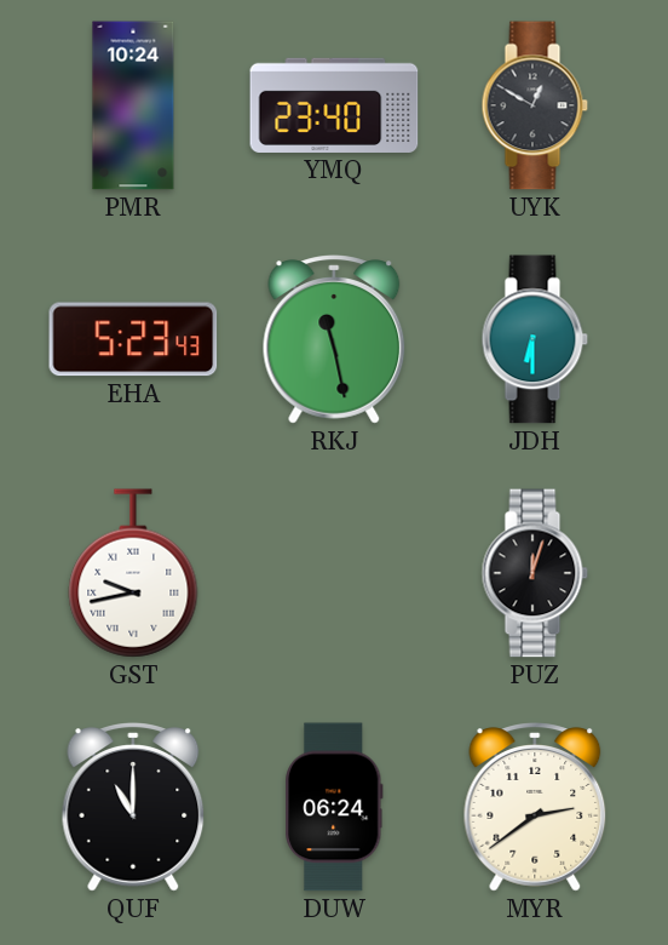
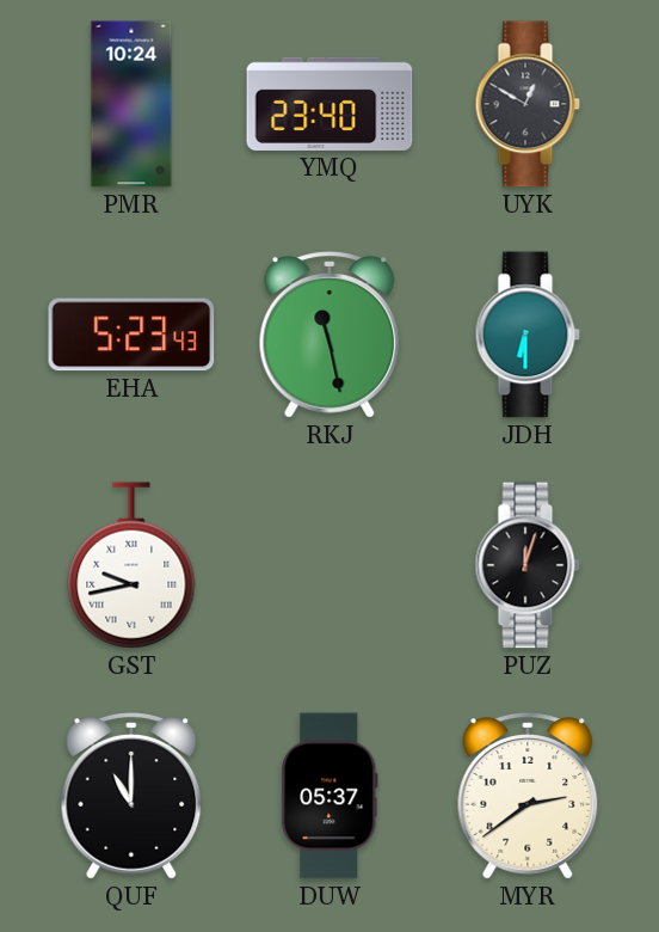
DUW: 06:24 -> 05:37
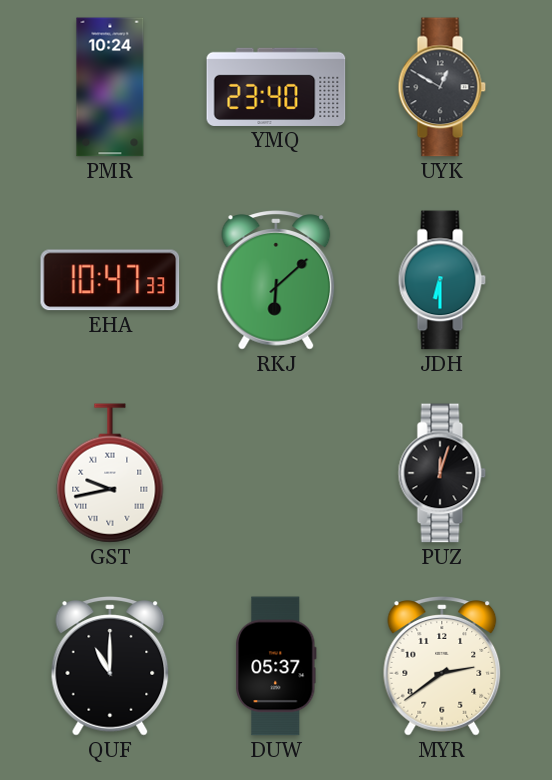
EHA: 5:23 -> 10:47
RKJ: 11:28 -> 6:08
